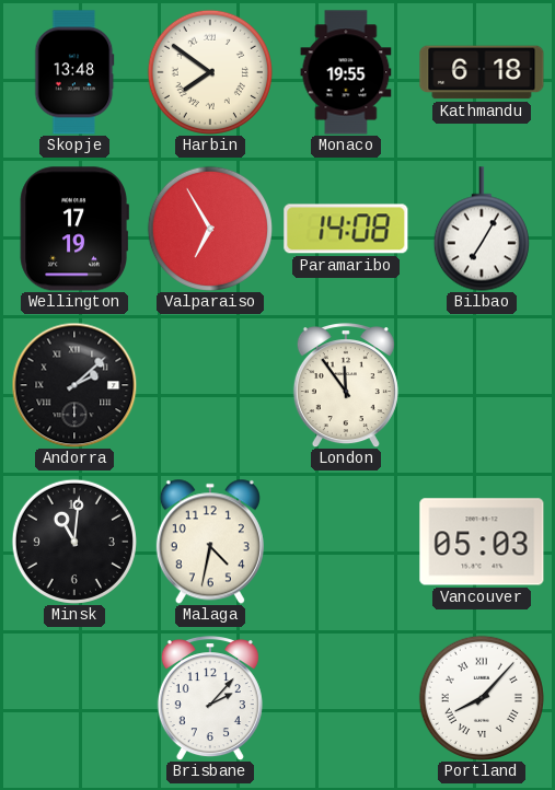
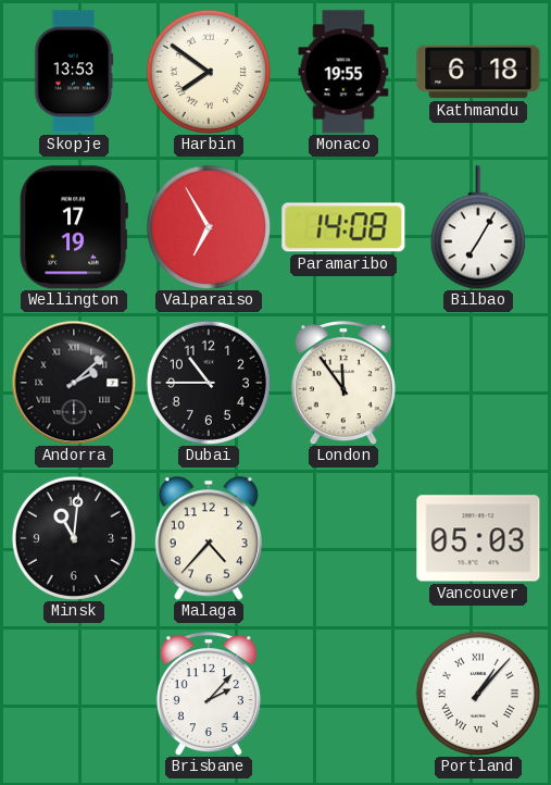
Skopje: 13:48 -> 13:53
Dubai: none -> 10:45
Malaga: 4:32 -> 4:37
Portland: 8:07 -> 1:07
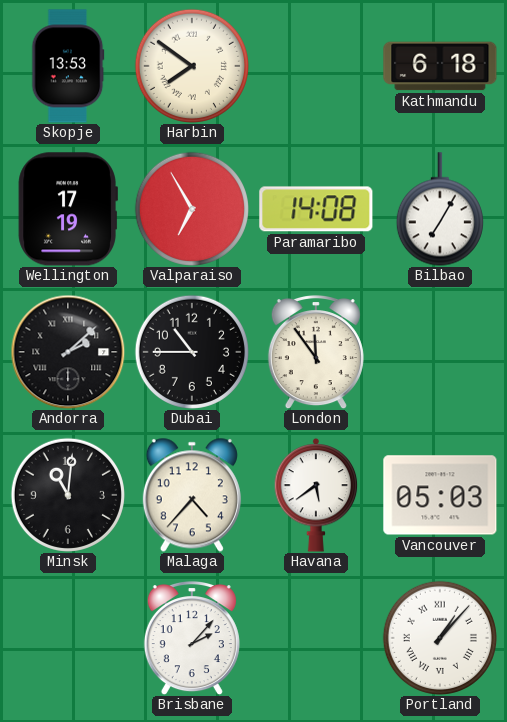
Monaco: 19:55 -> none
Havana: none -> 5:39
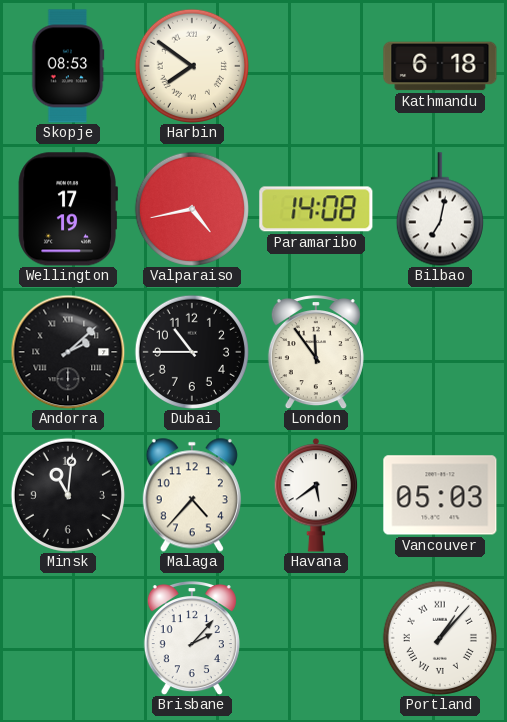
Skopje: 13:53 -> 08:53
Valparaiso: 6:55 -> 4:43
Bilbao: 7:05 -> 7:02
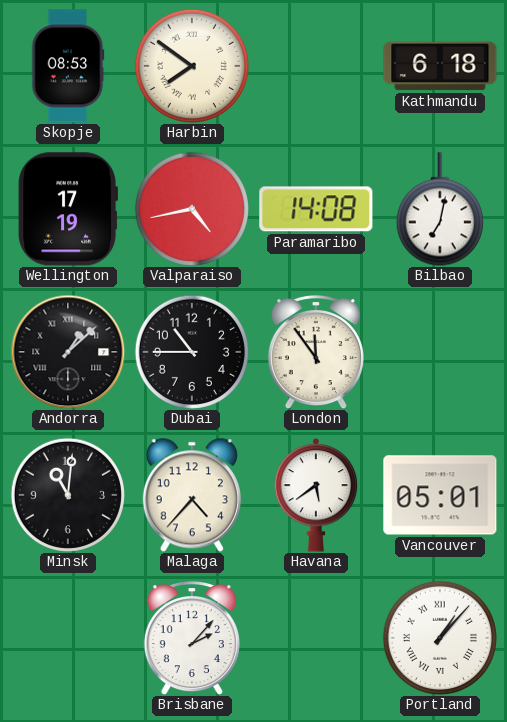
Andorra: 2:08 -> 1:08
Vancouver: 05:03 -> 05:01
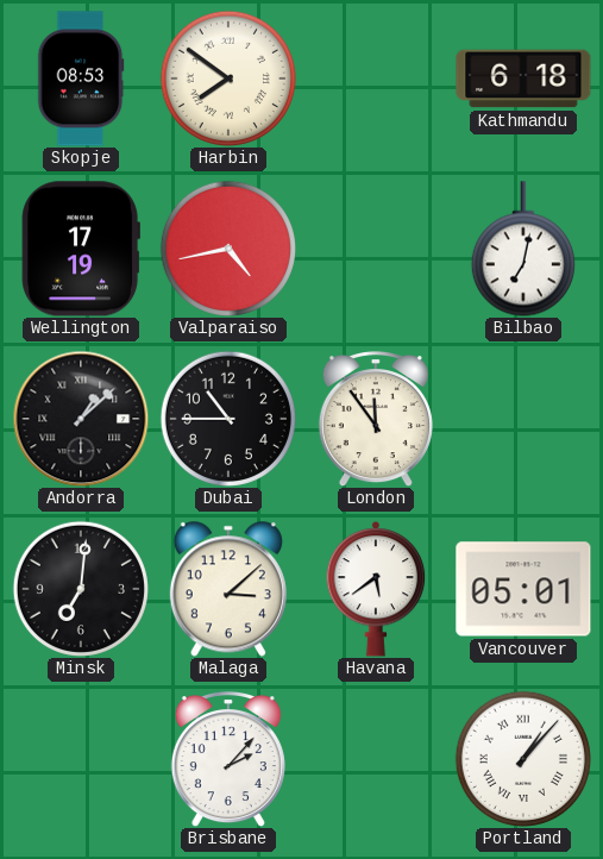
Paramaribo: 14:08 -> none
Minsk: 11:01 -> 7:01
Malaga: 4:37 -> 3:08
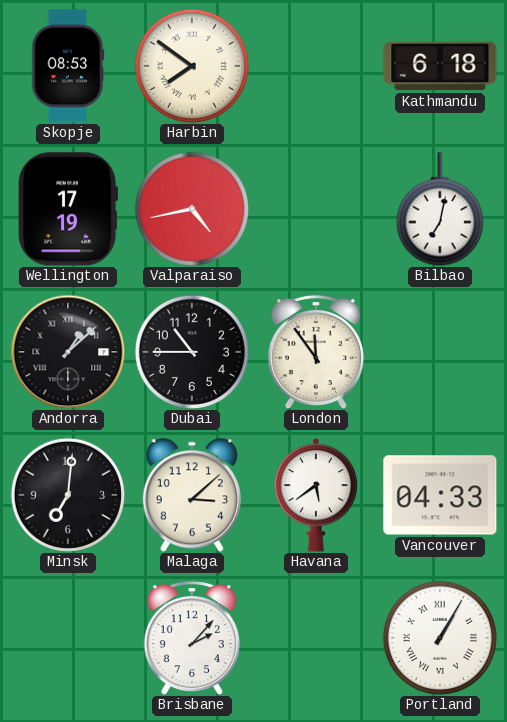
Vancouver: 05:01 -> 04:33
Portland: 1:07 -> 1:05
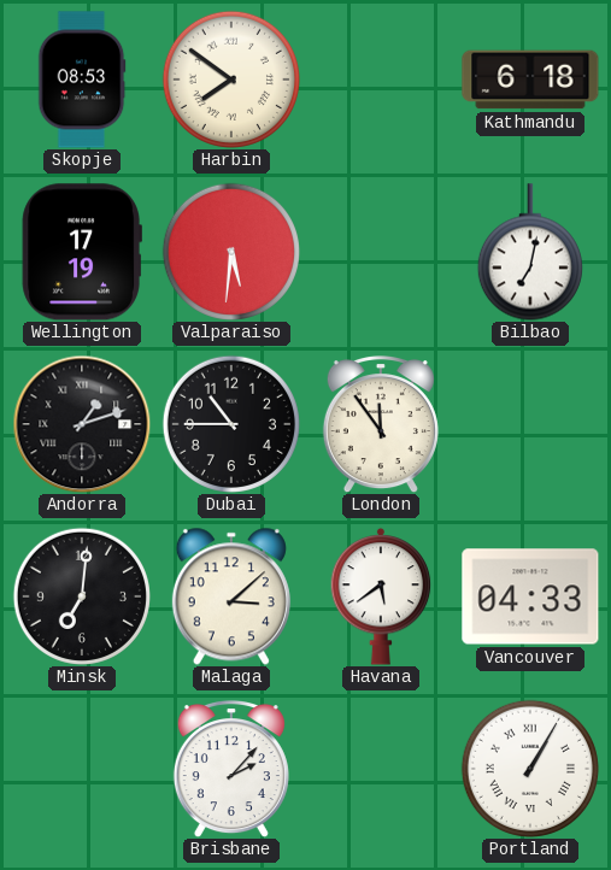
Valparaiso: 4:43 -> 5:31
Andorra: 1:08 -> 1:12
